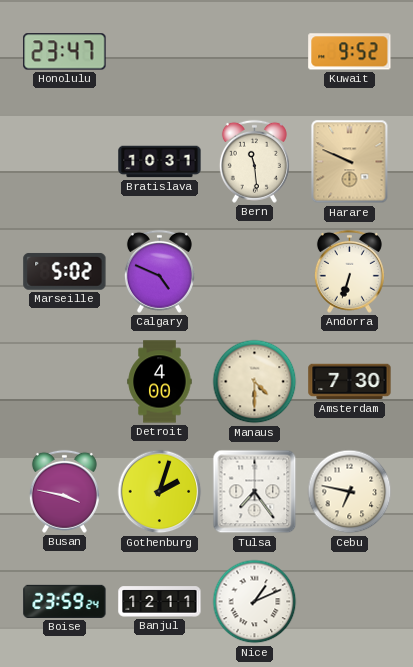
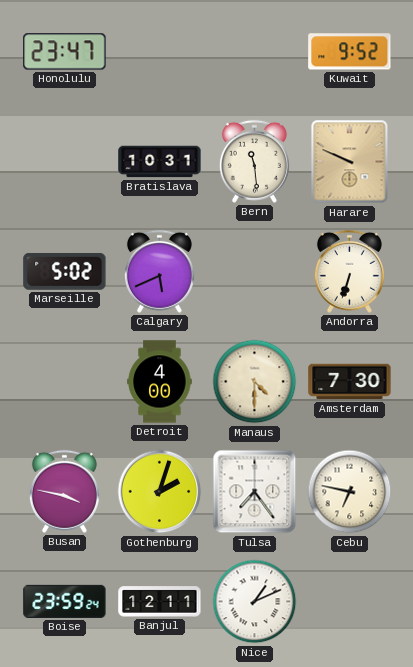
Calgary: 4:49 -> 5:41
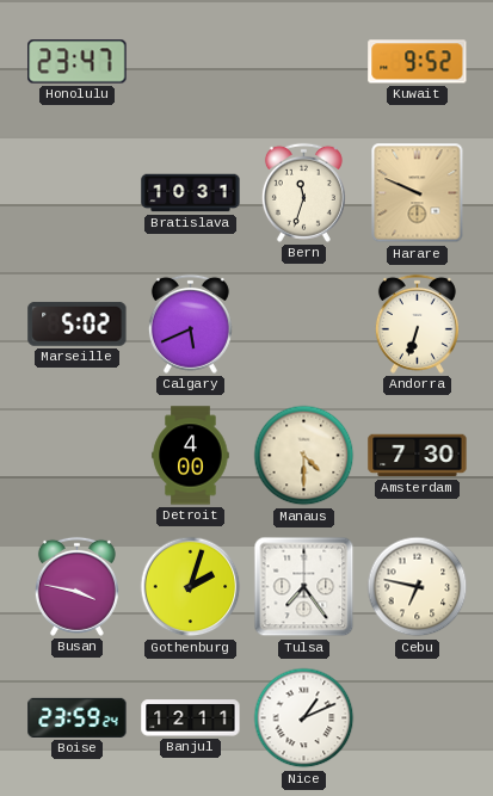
Bern: 11:29 -> 11:33
